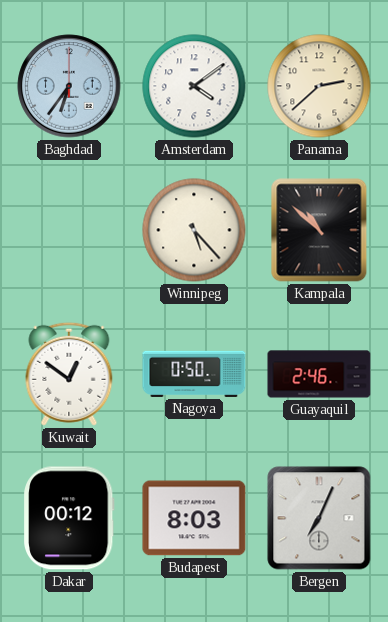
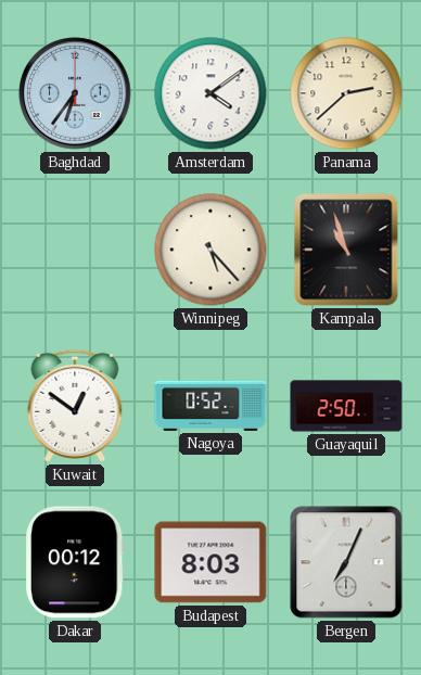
Kampala: 10:52 -> 10:57
Nagoya: 0:50 -> 0:52
Guayaquil: 2:46 -> 2:50
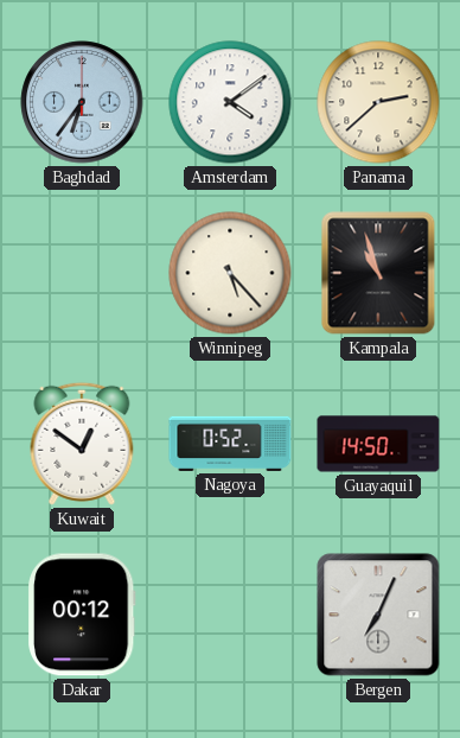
Guayaquil: 2:50 -> 14:50
Budapest: 8:03 -> none
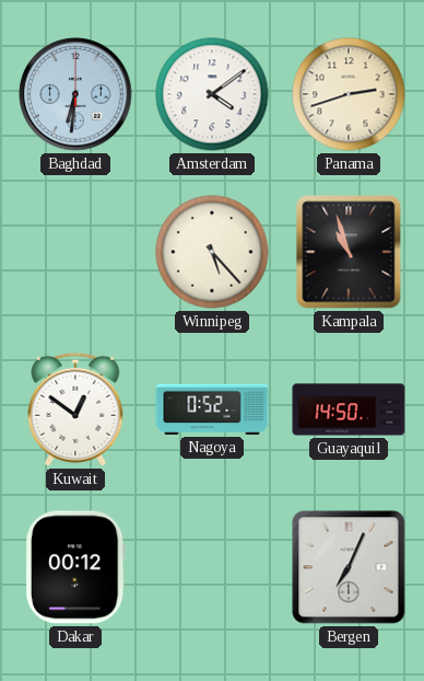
Baghdad: 6:36 -> 6:31
Panama: 2:38 -> 2:42
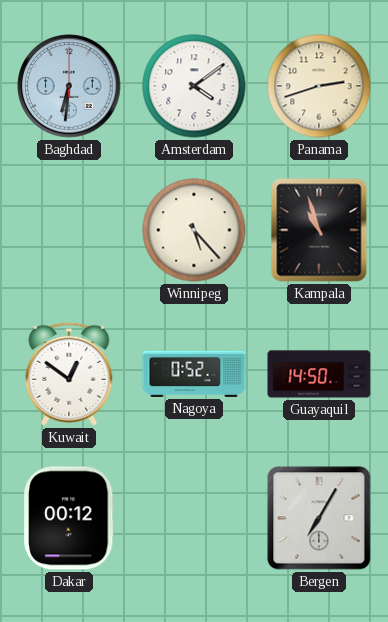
Bergen: 7:04 -> 7:05
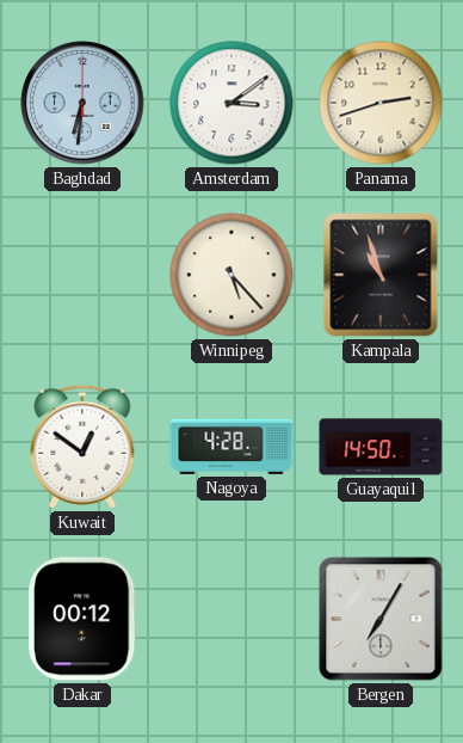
Amsterdam: 4:09 -> 3:09
Nagoya: 0:52 -> 4:28
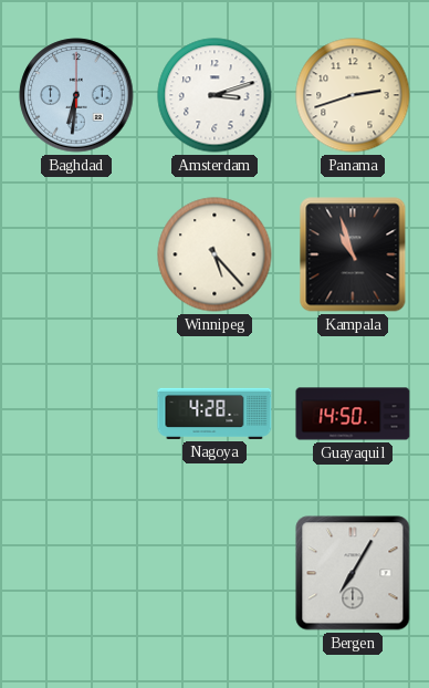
Amsterdam: 3:09 -> 3:12
Kuwait: 12:51 -> none
Dakar: 00:12 -> none
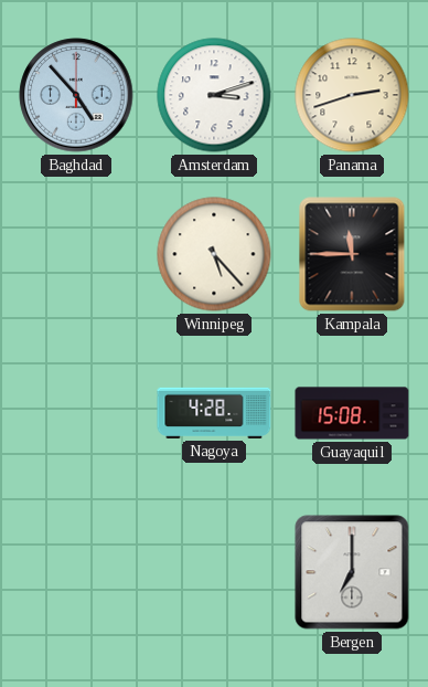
Baghdad: 6:31 -> 4:53
Kampala: 10:57 -> 11:45
Guayaquil: 14:50 -> 15:08
Bergen: 7:05 -> 7:00
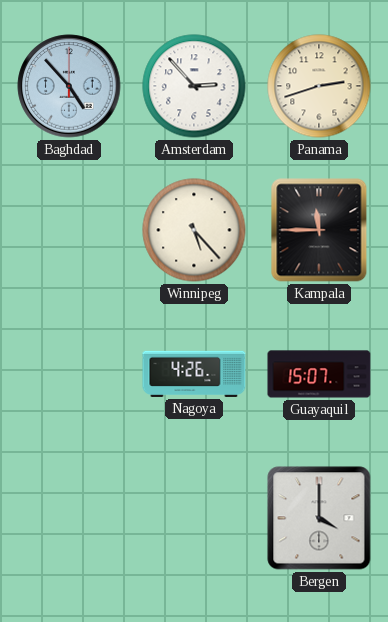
Amsterdam: 3:12 -> 2:53
Nagoya: 4:28 -> 4:26
Guayaquil: 15:08 -> 15:07
Bergen: 7:00 -> 4:00
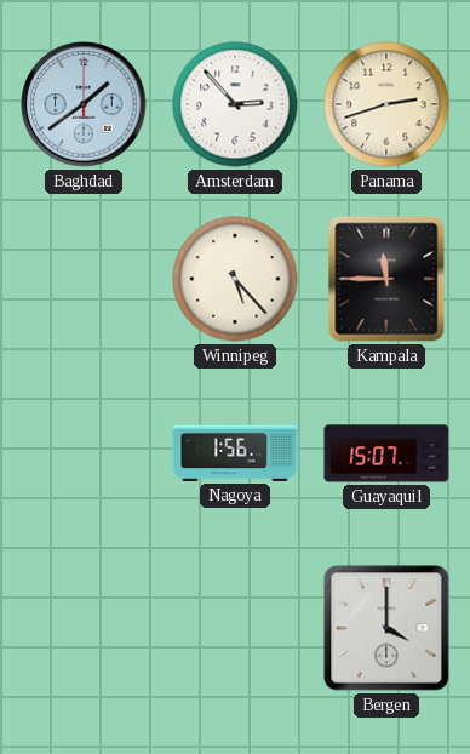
Baghdad: 4:53 -> 1:39
Nagoya: 4:26 -> 1:56
